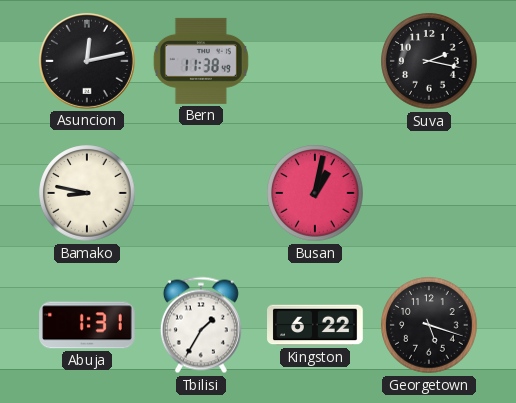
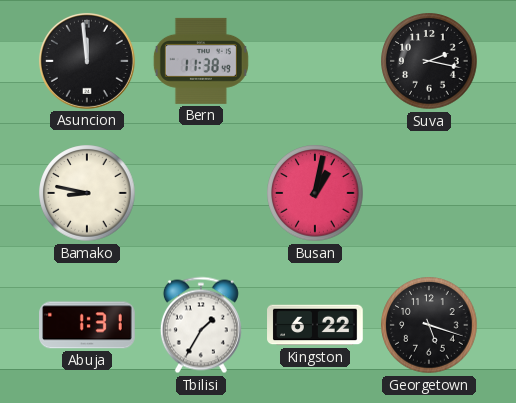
Asuncion: 12:13 -> 11:59
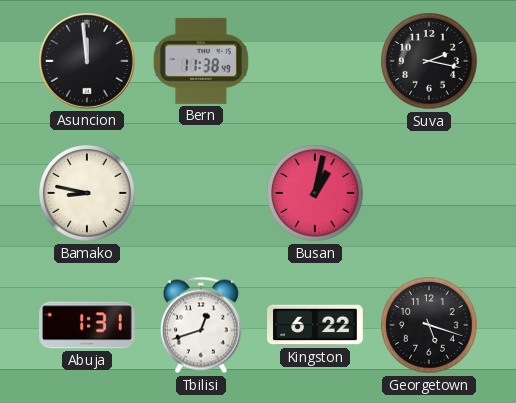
Tbilisi: 1:35 -> 12:42
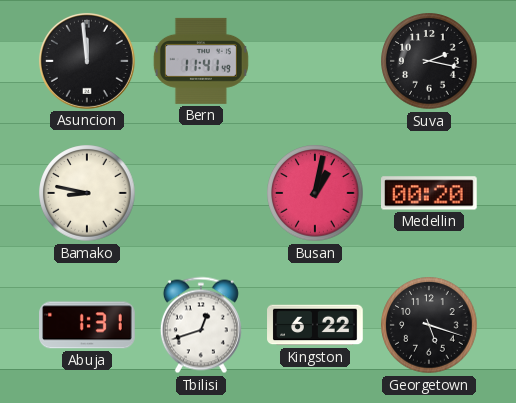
Bern: 11:38 -> 11:41
Medellin: none -> 00:20
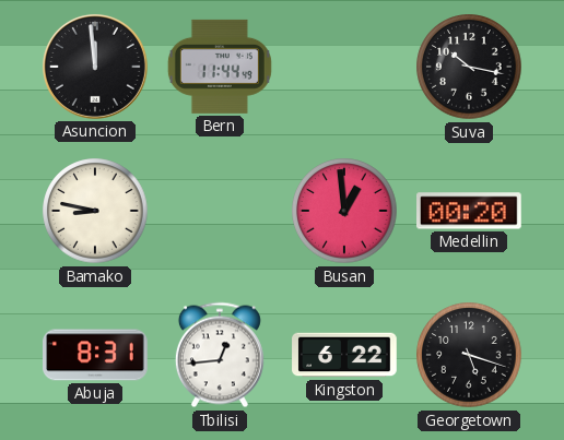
Bern: 11:41 -> 11:44
Suva: 2:17 -> 10:17
Busan: 1:02 -> 12:59
Abuja: 1:31 -> 8:31
Tbilisi: 12:42 -> 12:44
